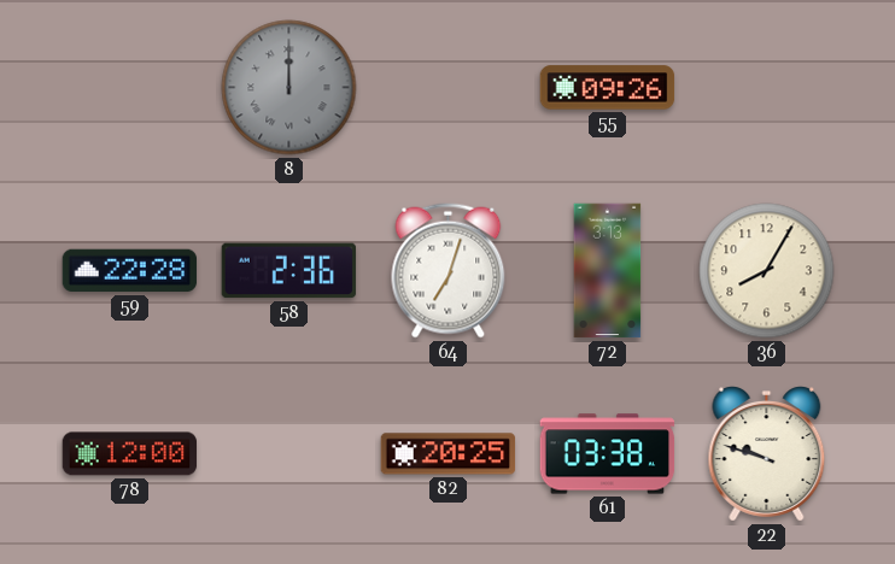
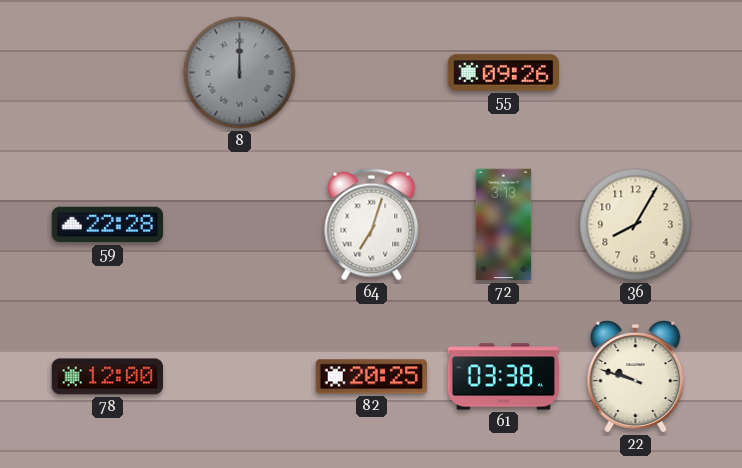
58: 2:36 -> none
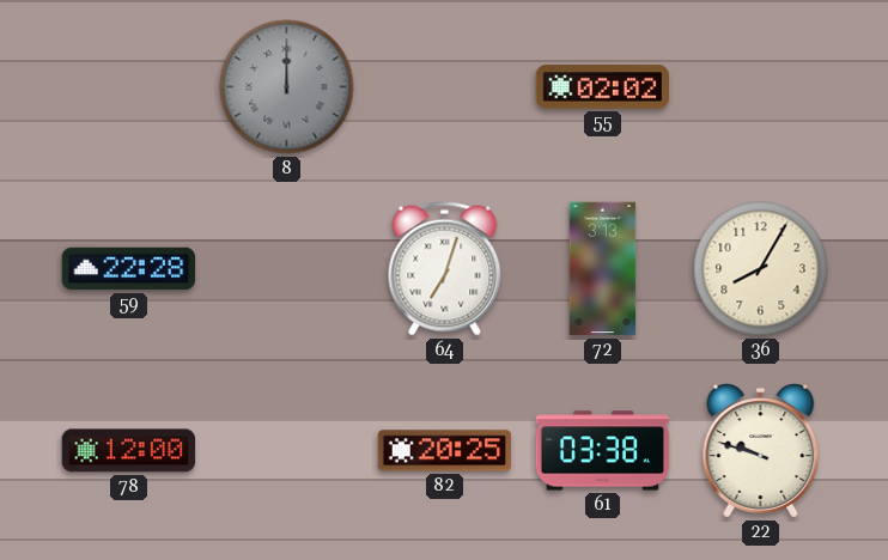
55: 09:26 -> 02:02
